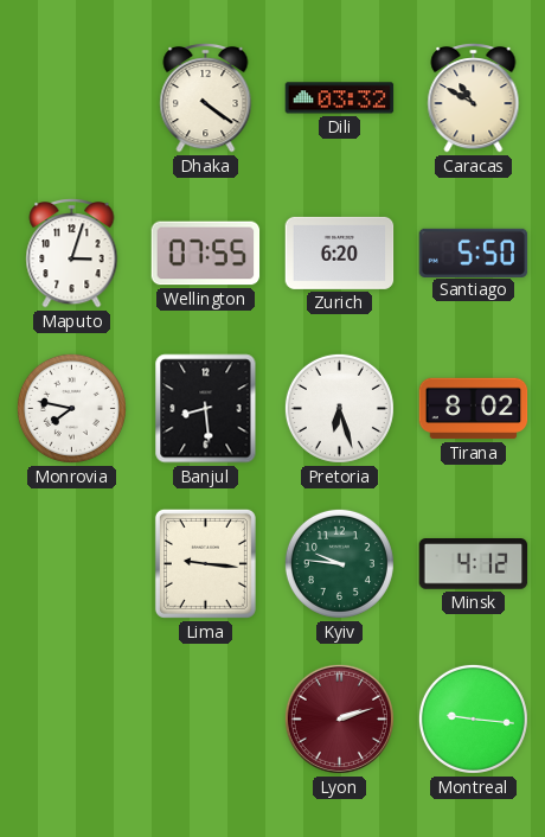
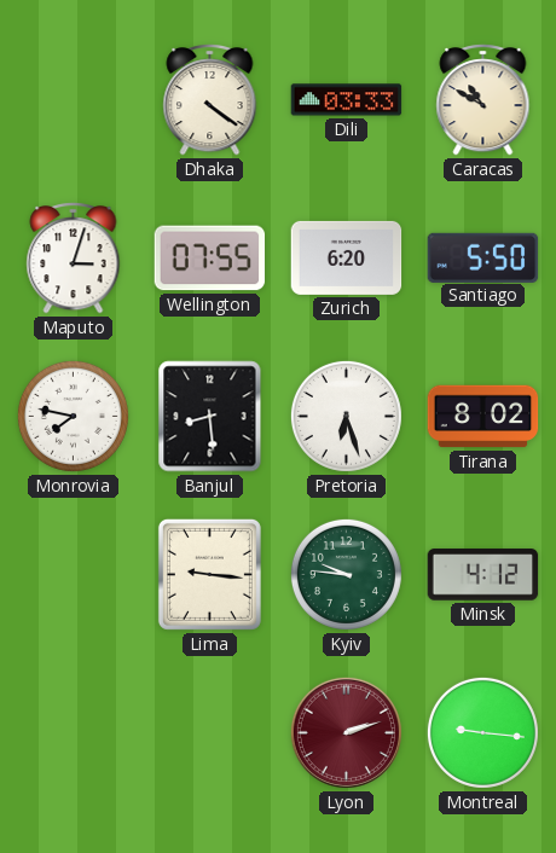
Dili: 03:32 -> 03:33
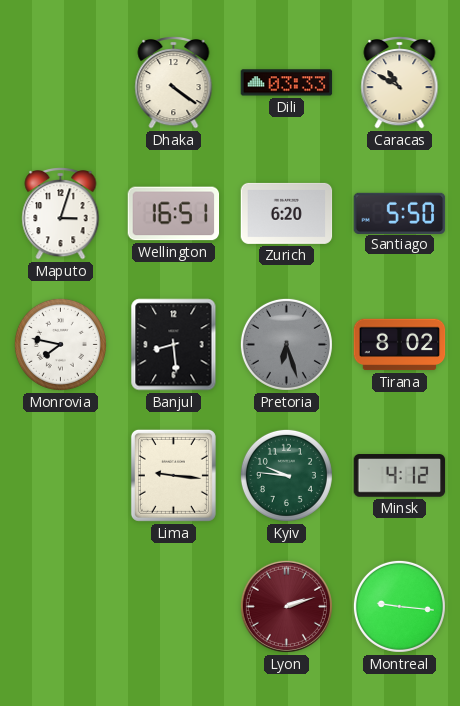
Wellington: 07:55 -> 16:51
Pretoria dial: white -> grey
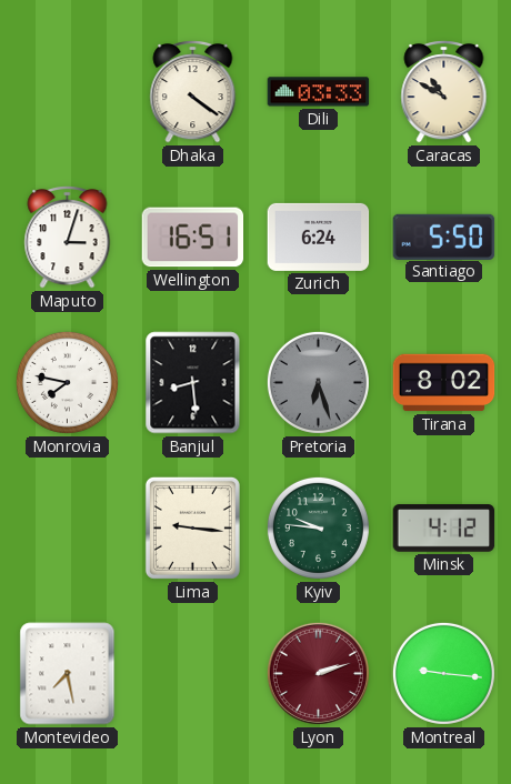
Zurich: 6:20 -> 6:24
Montevideo: none -> 7:28
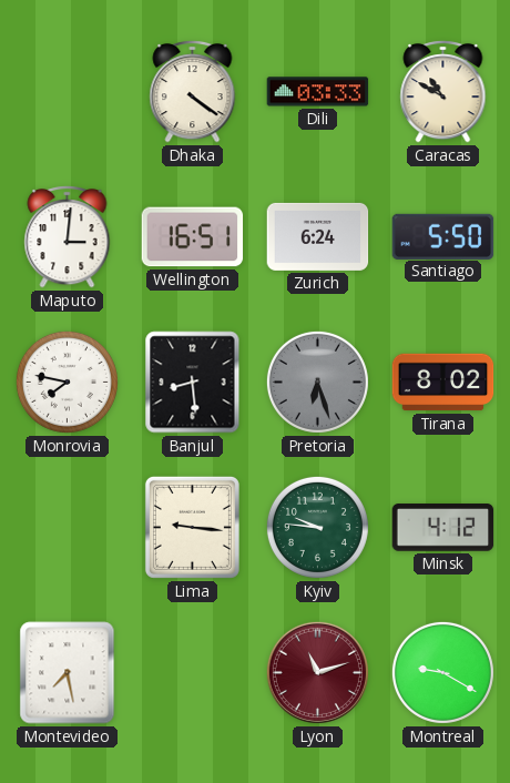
Maputo: 3:03 -> 3:01
Lyon: 2:12 -> 11:12
Montreal: 9:16 -> 9:20
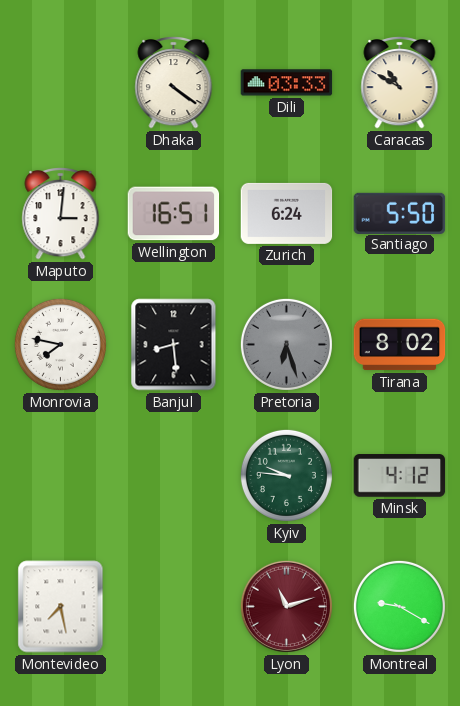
Lima: 9:16 -> none
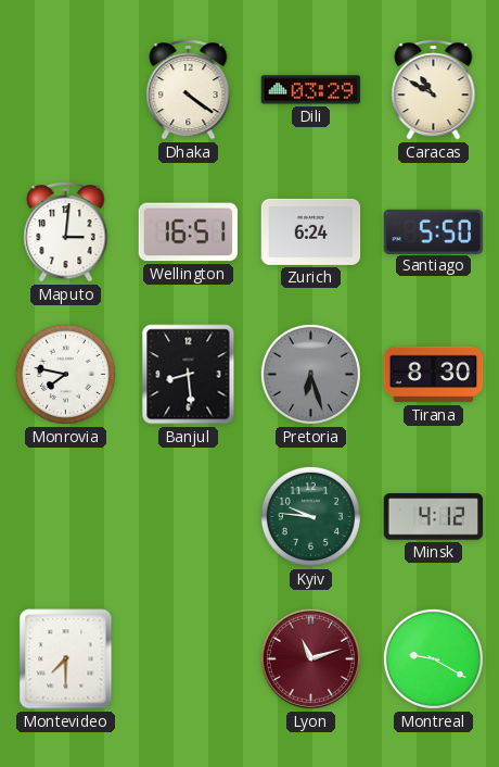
Dili: 03:33 -> 03:29
Tirana: 8:02 -> 8:30
Montevideo: 7:28 -> 7:30
